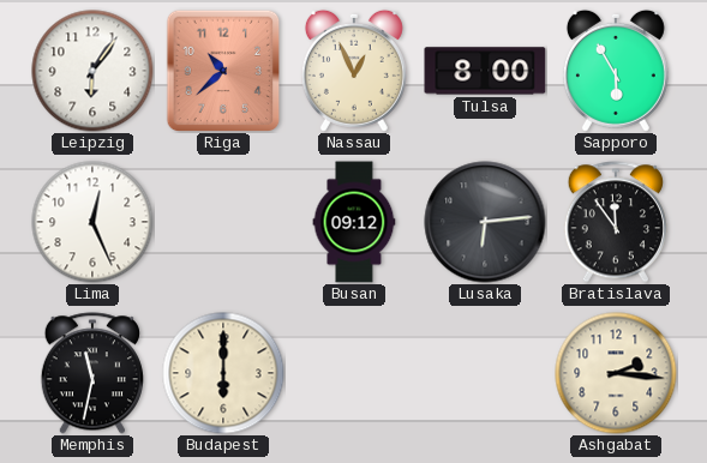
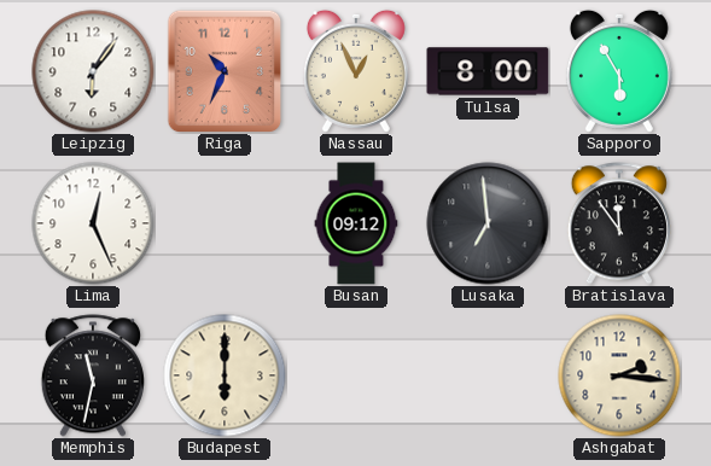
Riga: 10:38 -> 10:34
Lusaka: 6:14 -> 6:59
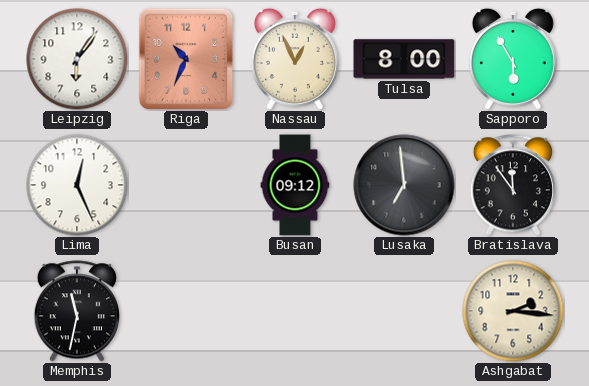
Budapest: 6:00 -> none
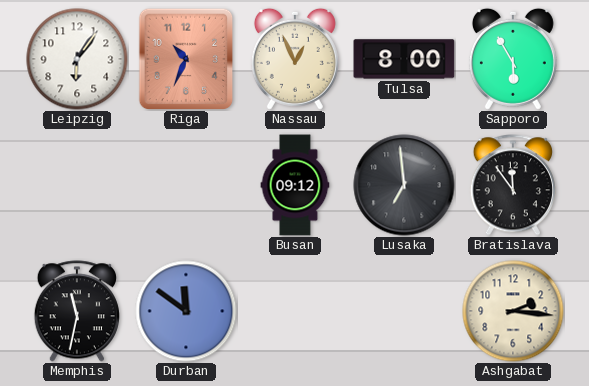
Lima: 12:26 -> none
Durban: none -> 11:51
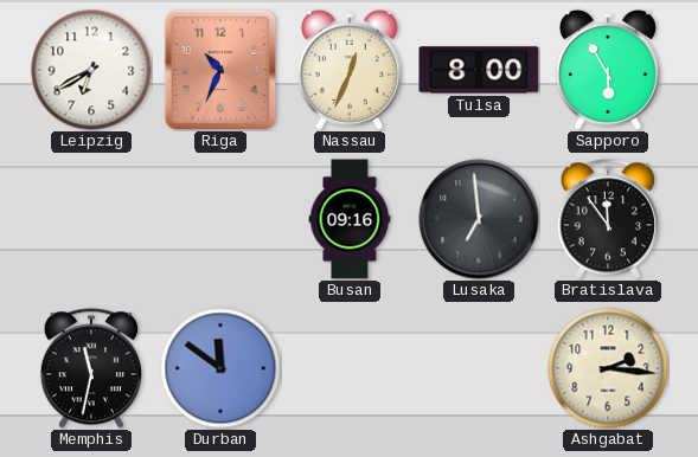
Leipzig: 6:06 -> 6:40
Nassau: 12:56 -> 12:34
Busan: 09:12 -> 09:16
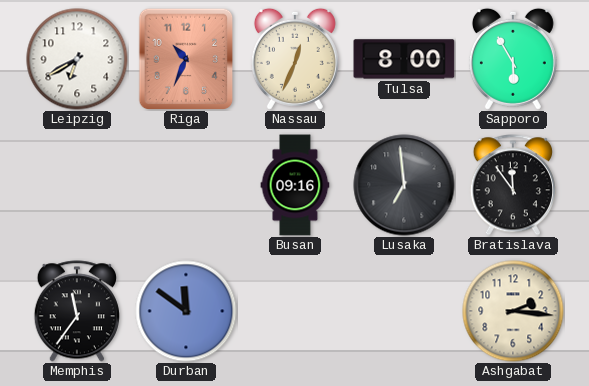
Memphis: 11:32 -> 11:36
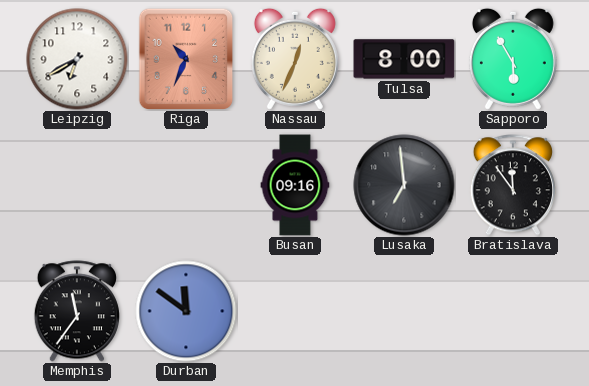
Ashgabat: 2:16 -> none
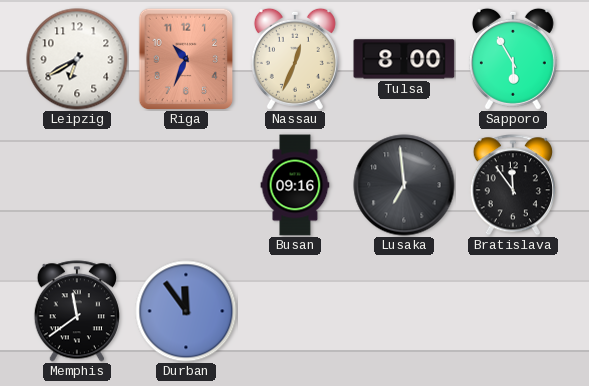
Memphis: 11:36 -> 11:39
Durban: 11:51 -> 11:54
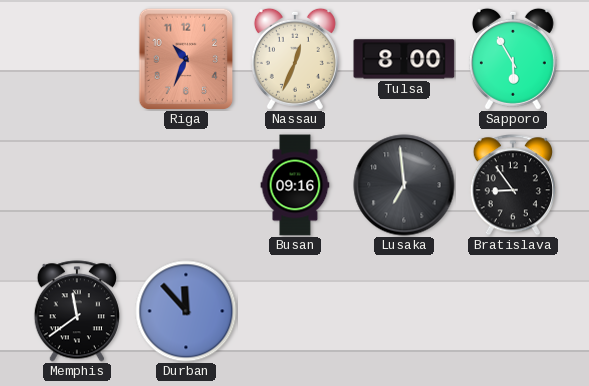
Leipzig: 6:40 -> none
Bratislava: 11:54 -> 8:54
Durban: 11:54 -> 11:53
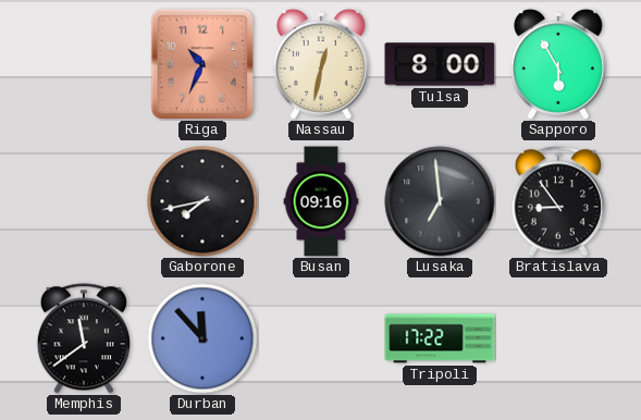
Nassau: 12:34 -> 12:32
Gaborone: none -> 7:43
Tripoli: none -> 17:22
